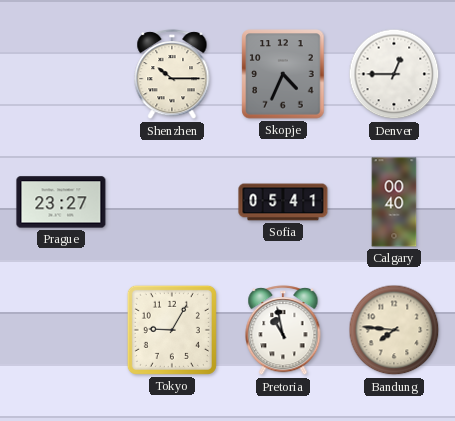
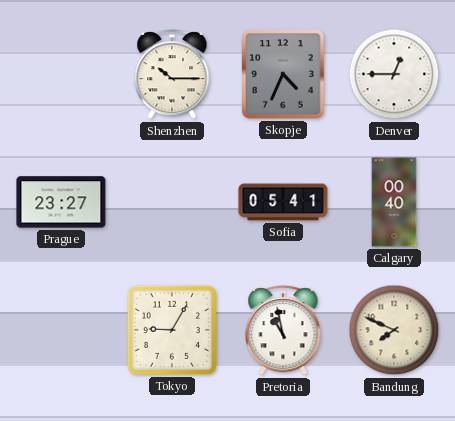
Bandung: 7:46 -> 7:49
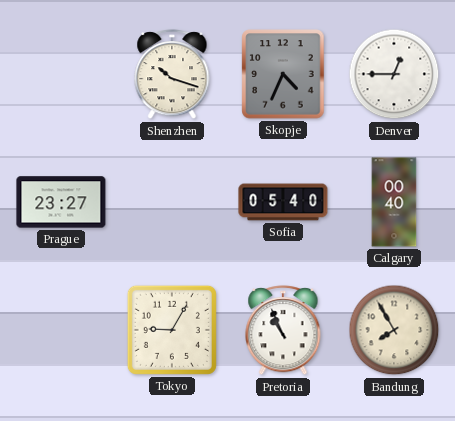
Shenzhen: 10:15 -> 10:18
Sofia: 05:41 -> 05:40
Pretoria: 10:58 -> 10:56
Bandung: 7:49 -> 7:55
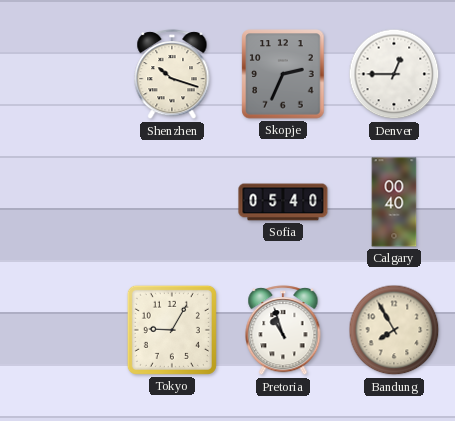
Skopje: 4:34 -> 2:34
Prague: 23:27 -> none
Pretoria: 10:56 -> 10:57
